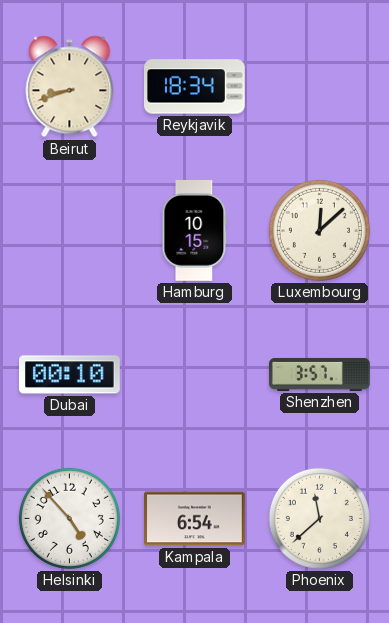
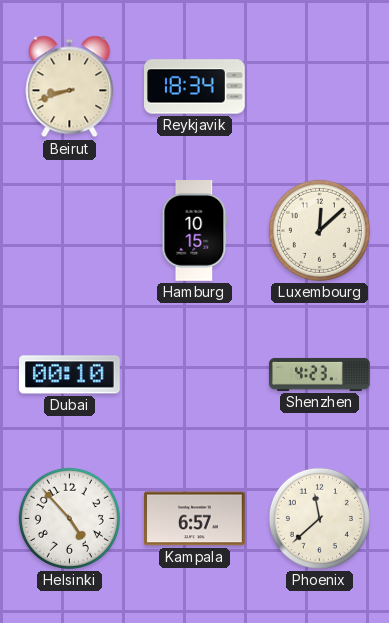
Shenzhen: 3:57 -> 4:23
Kampala: 6:54 -> 6:57
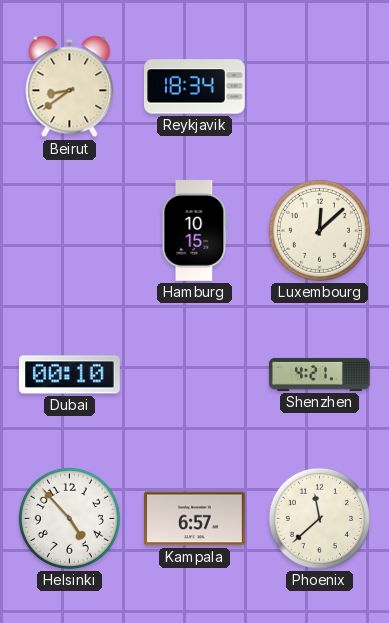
Beirut: 8:42 -> 8:39
Shenzhen: 4:23 -> 4:21
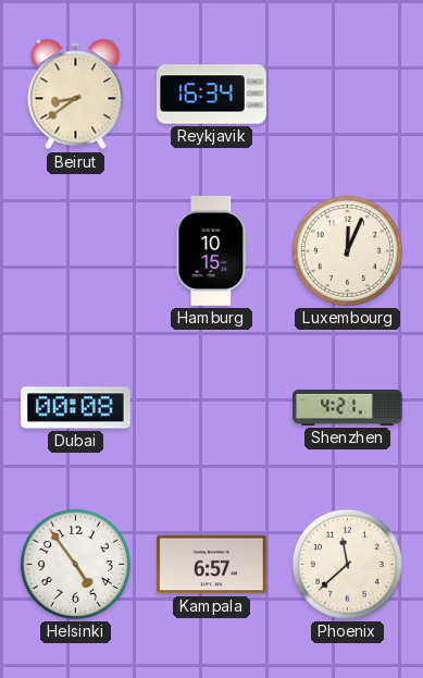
Reykjavik: 18:34 -> 16:34
Luxembourg: 12:08 -> 12:04
Dubai: 00:10 -> 00:08
Helsinki: 4:53 -> 4:54
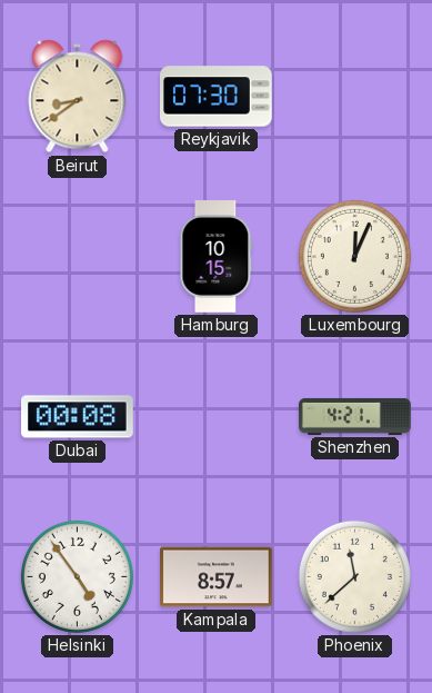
Reykjavik: 16:34 -> 07:30
Kampala: 6:57 -> 8:57
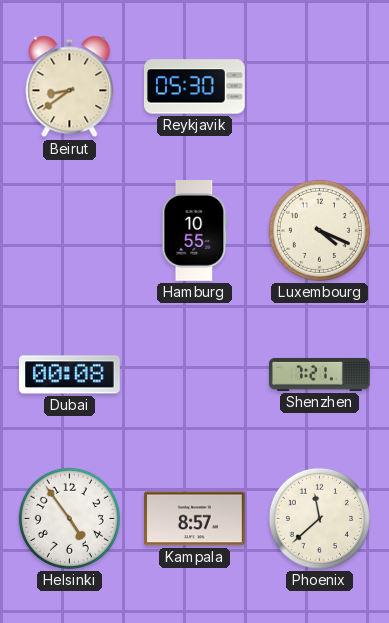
Reykjavik: 07:30 -> 05:30
Hamburg: 10:15 -> 10:55
Luxembourg: 12:04 -> 4:19
Shenzhen: 4:21 -> 7:21
